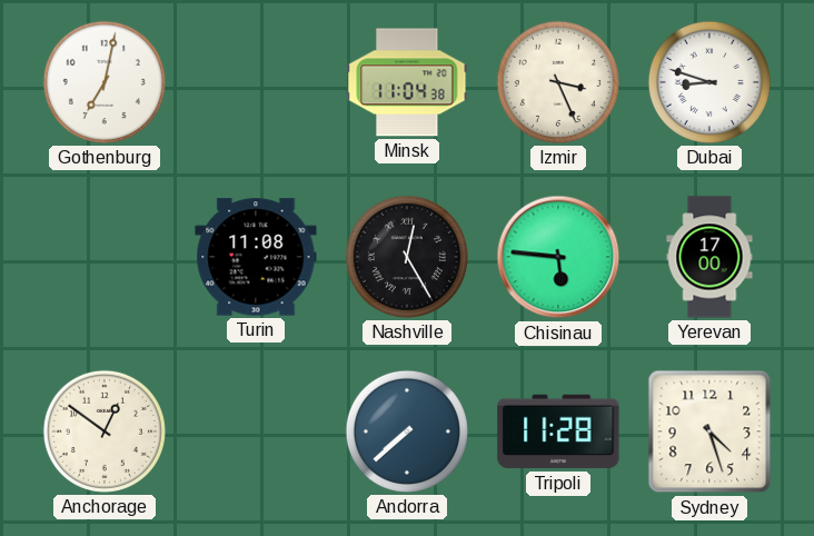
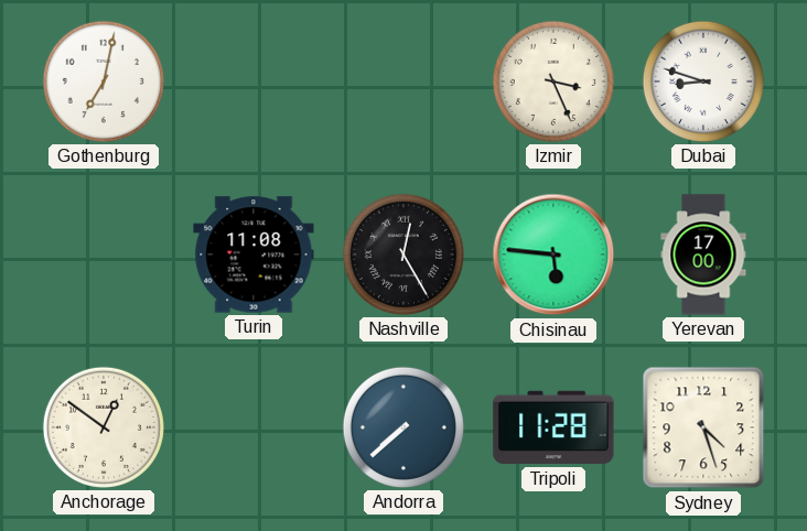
Minsk: 11:04 -> none
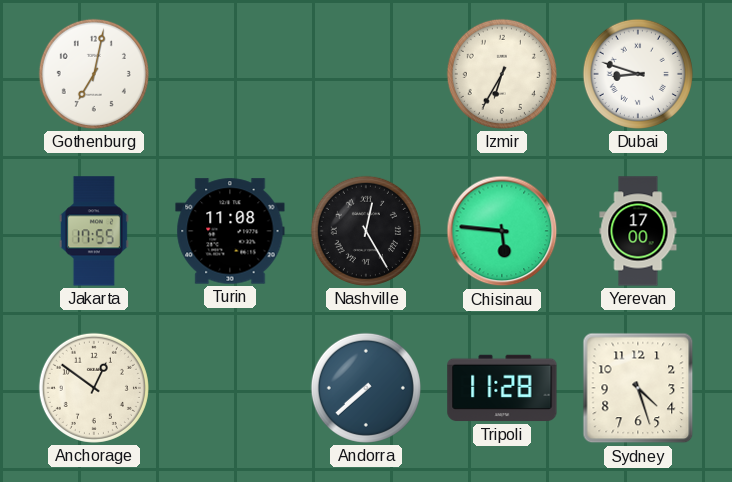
Izmir: 3:26 -> 6:35
Jakarta: none -> 17:55
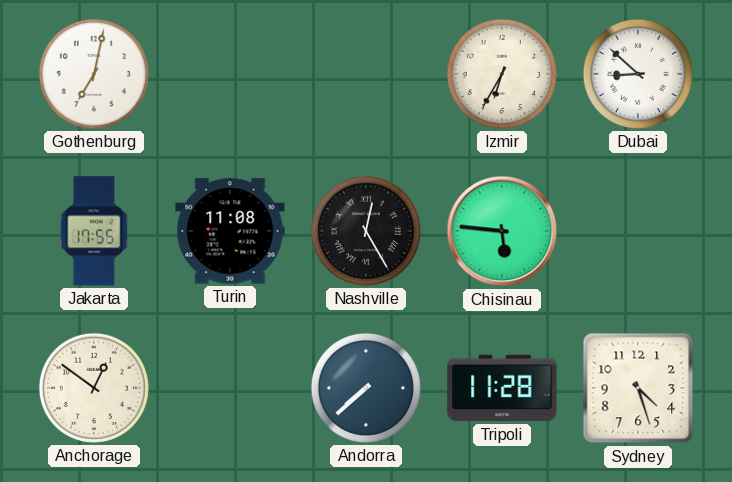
Dubai: 8:48 -> 8:52
Yerevan: 17:00 -> none
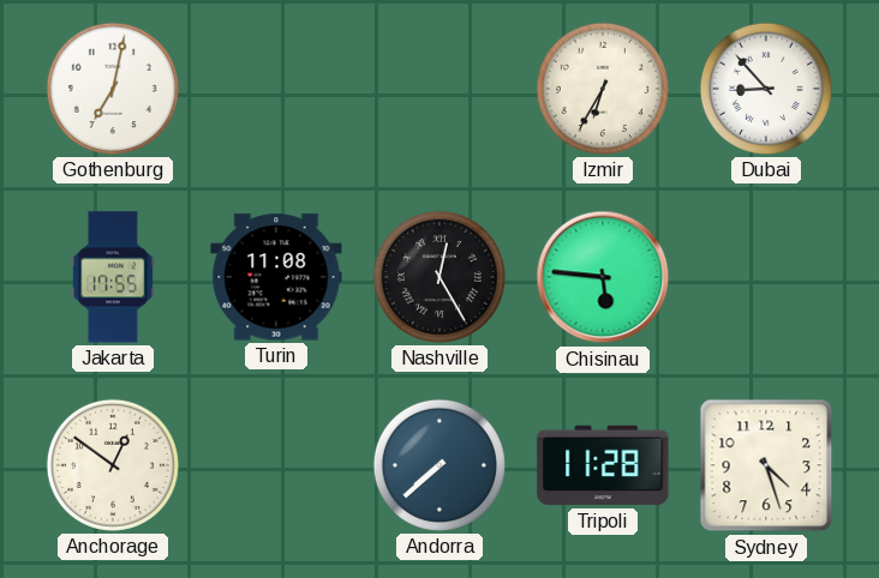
Dubai: 8:52 -> 8:53
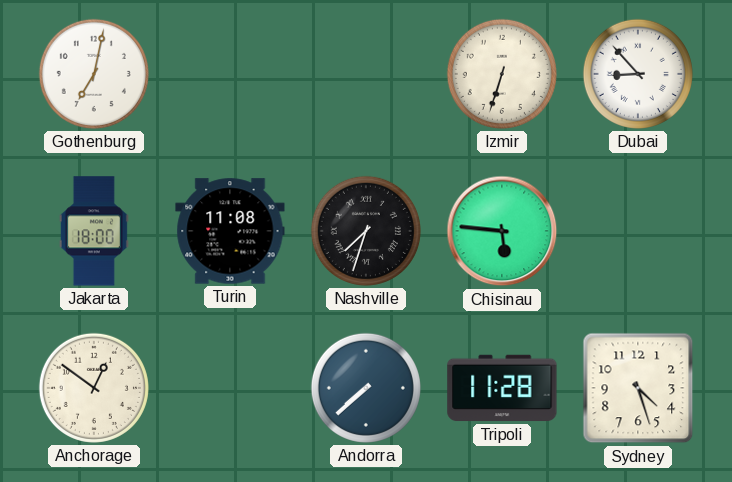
Izmir: 6:35 -> 6:33
Jakarta: 17:55 -> 18:00
Nashville: 12:25 -> 7:33
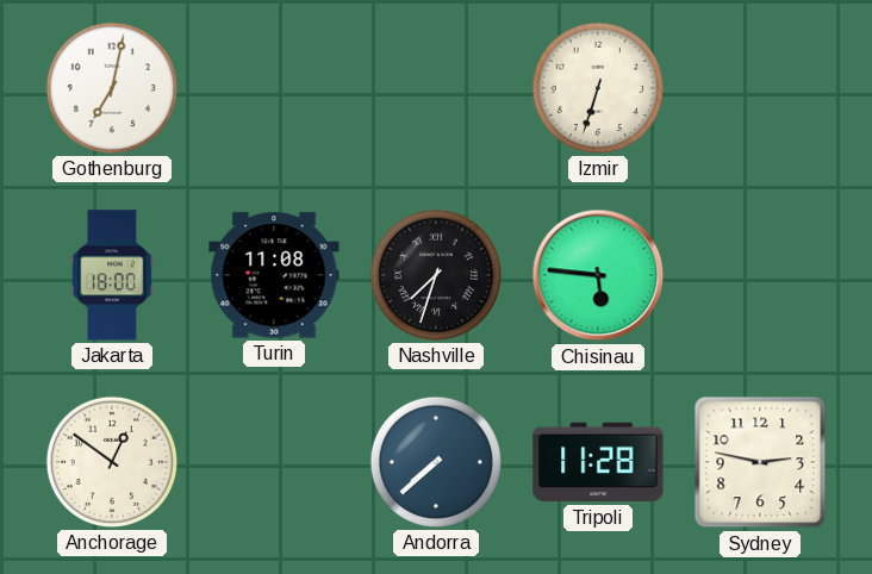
Dubai: 8:53 -> none
Sydney: 4:27 -> 2:47
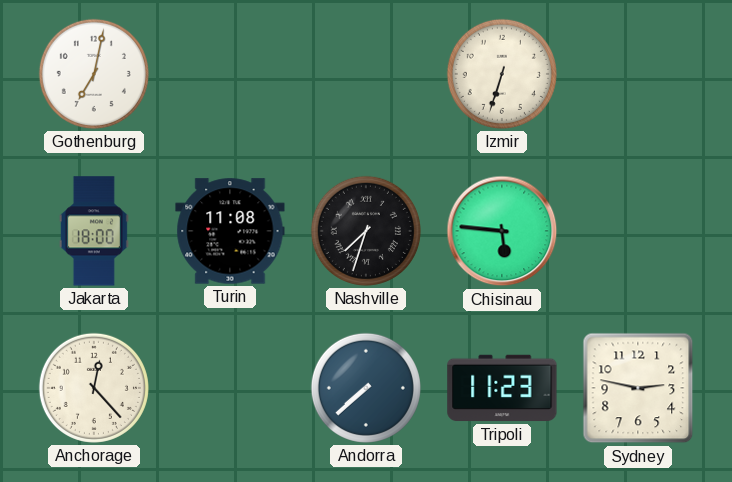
Anchorage: 12:51 -> 12:23
Tripoli: 11:28 -> 11:23
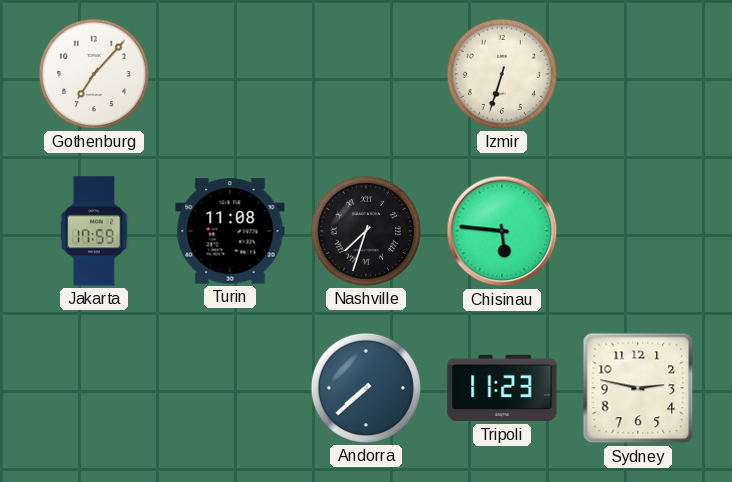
Gothenburg: 7:02 -> 7:07
Jakarta: 18:00 -> 17:59
Anchorage: 12:23 -> none
